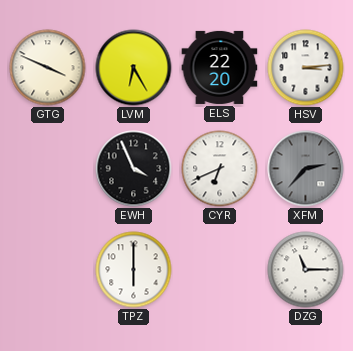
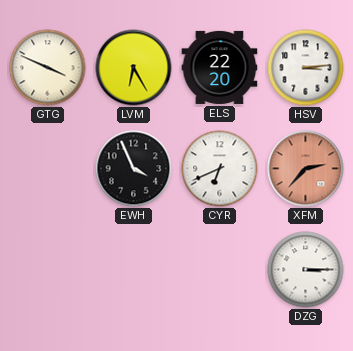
XFM dial: grey -> salmon
TPZ: 6:00 -> none
DZG: 11:15 -> 3:15
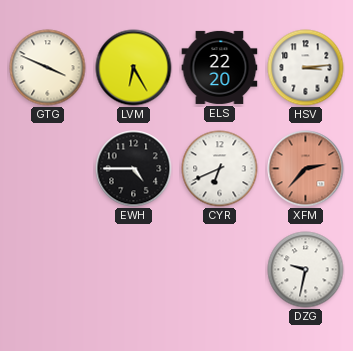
EWH: 3:56 -> 4:45
DZG: 3:15 -> 9:32
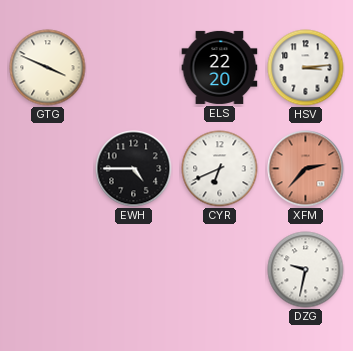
LVM: 6:25 -> none
